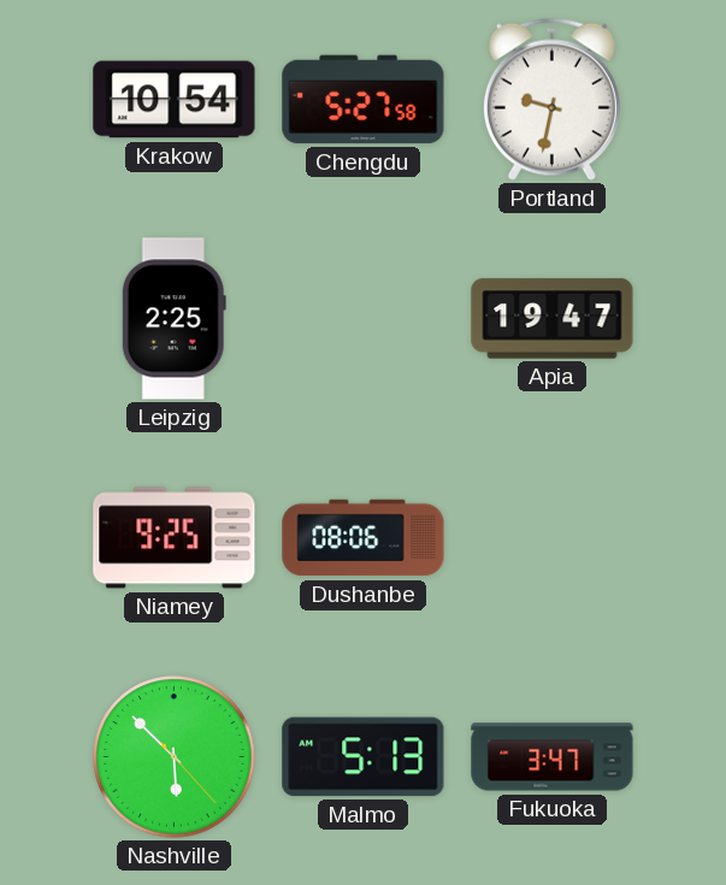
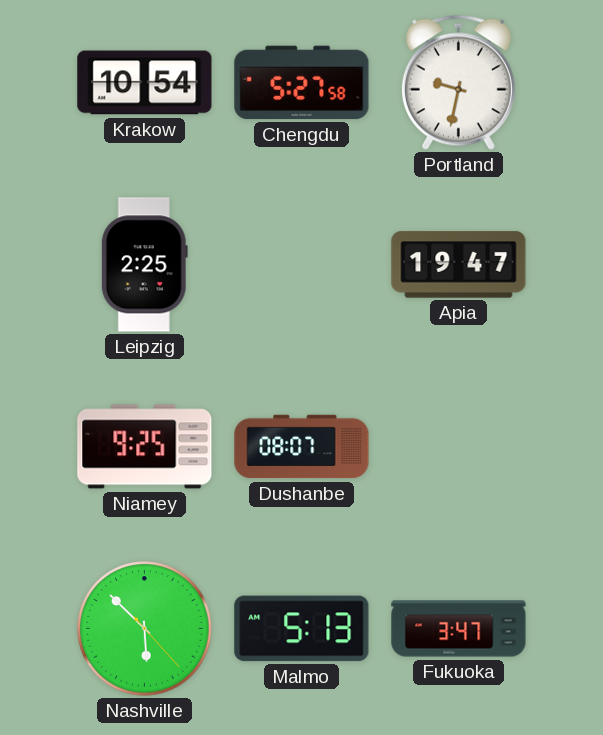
Dushanbe: 08:06 -> 08:07
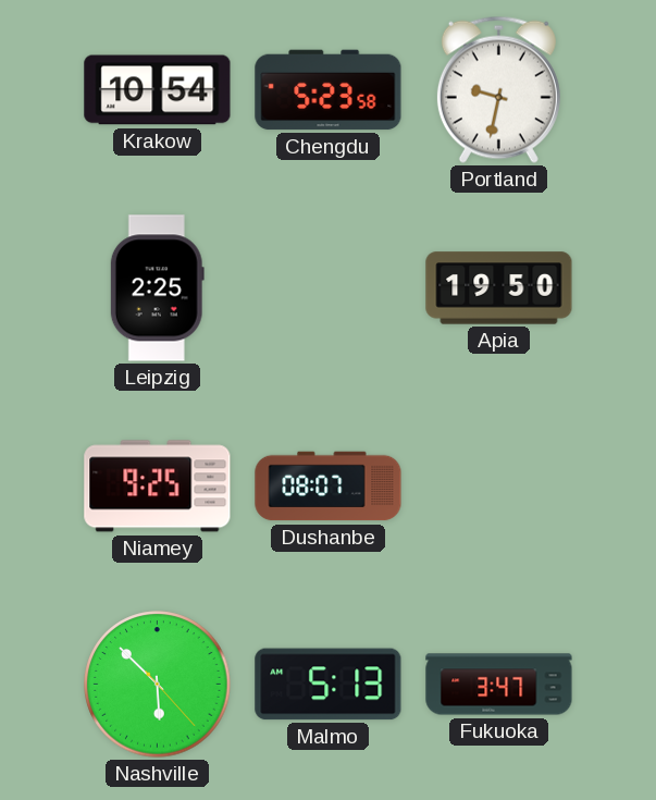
Chengdu: 5:27 -> 5:23
Apia: 19:47 -> 19:50
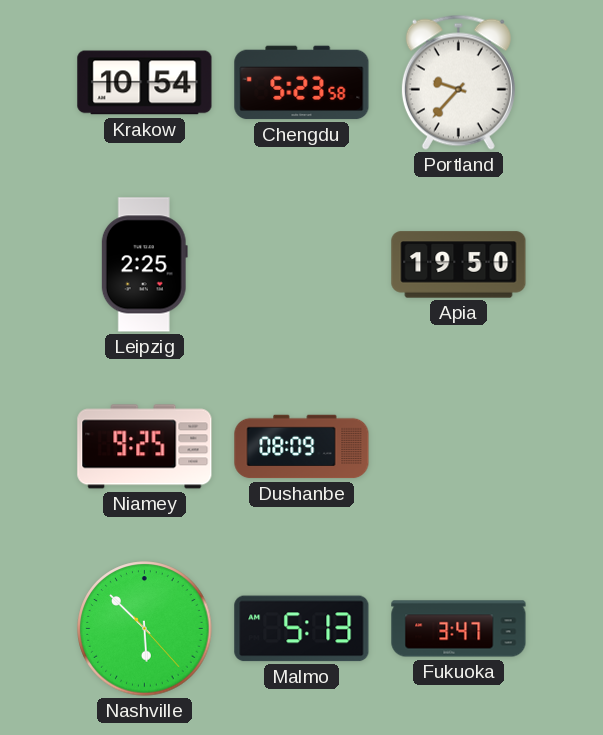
Portland: 9:32 -> 9:37
Dushanbe: 08:07 -> 08:09
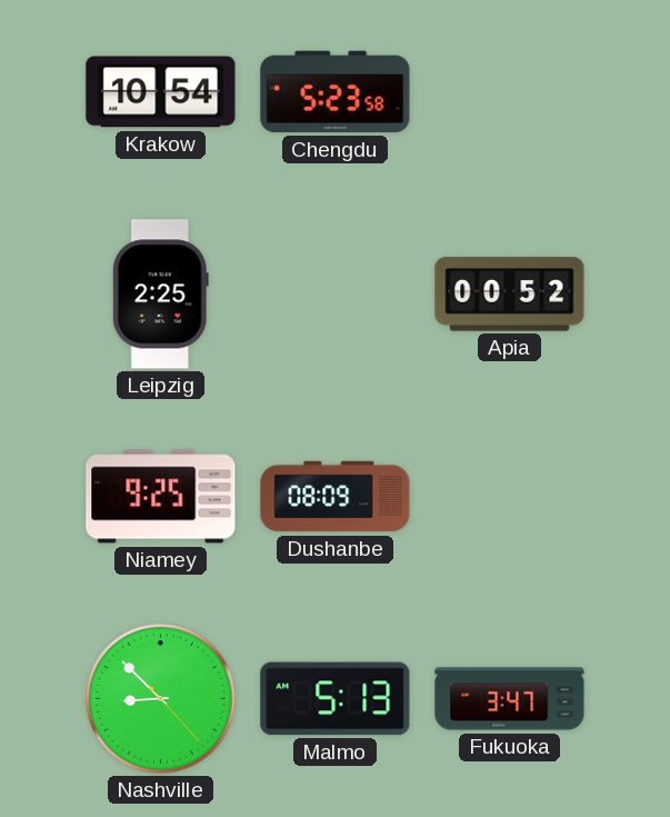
Portland: 9:37 -> none
Apia: 19:50 -> 00:52
Nashville: 5:52 -> 8:52
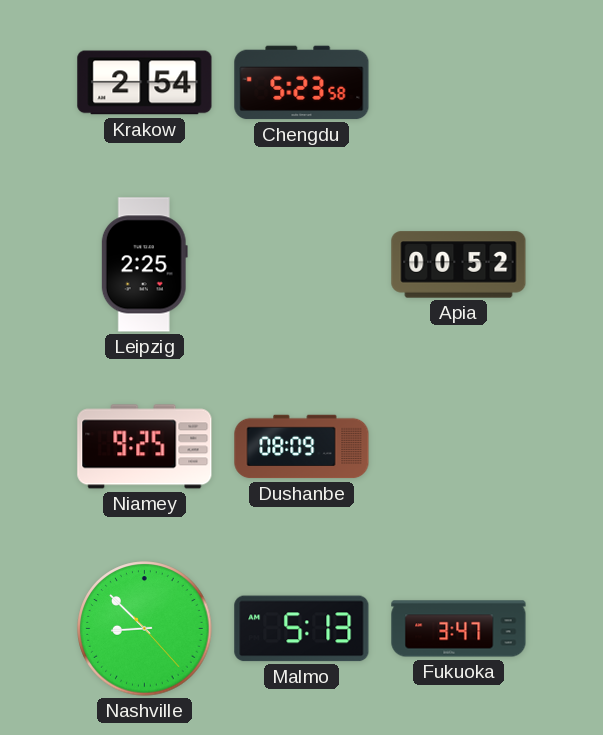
Krakow: 10:54 -> 2:54
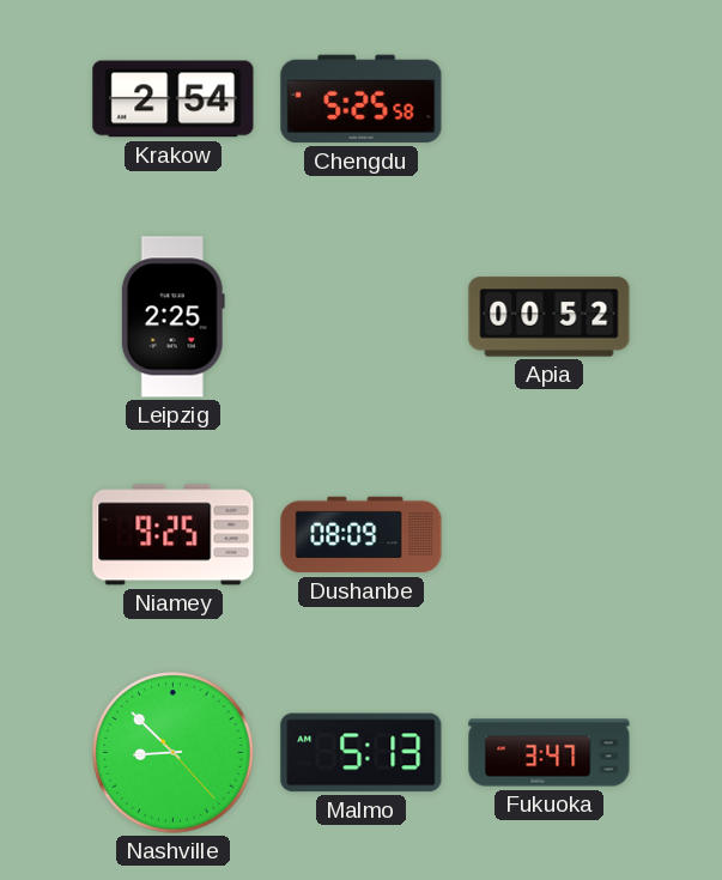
Chengdu: 5:23 -> 5:25
